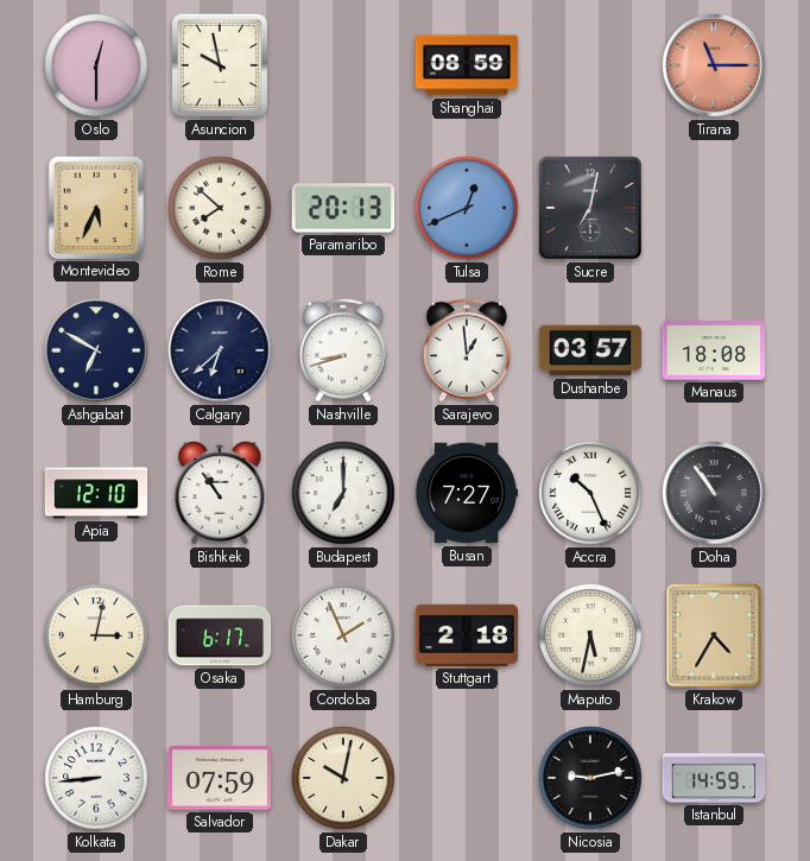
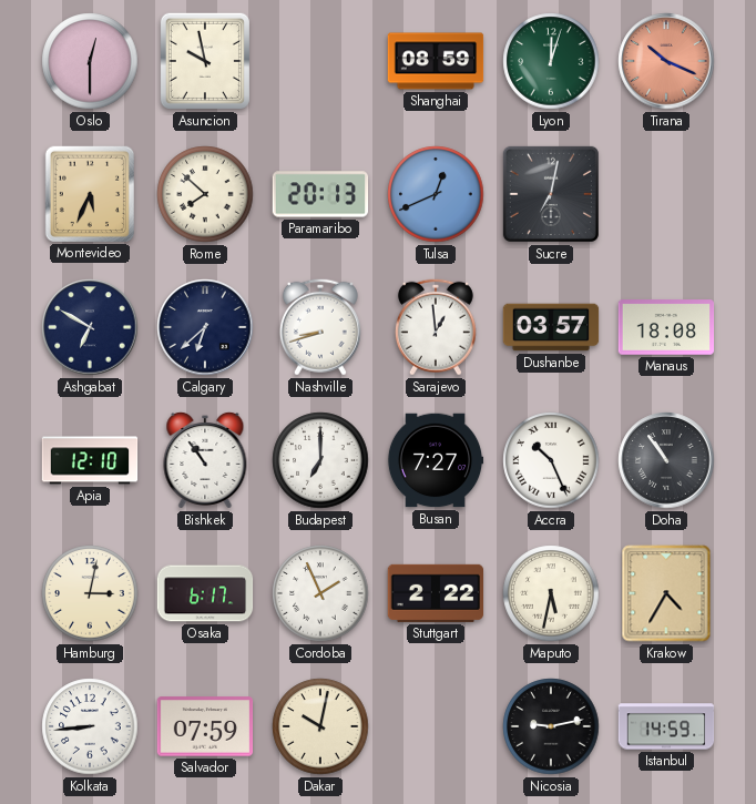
Lyon: none -> 12:03
Tirana: 11:15 -> 10:19
Stuttgart: 2:18 -> 2:22
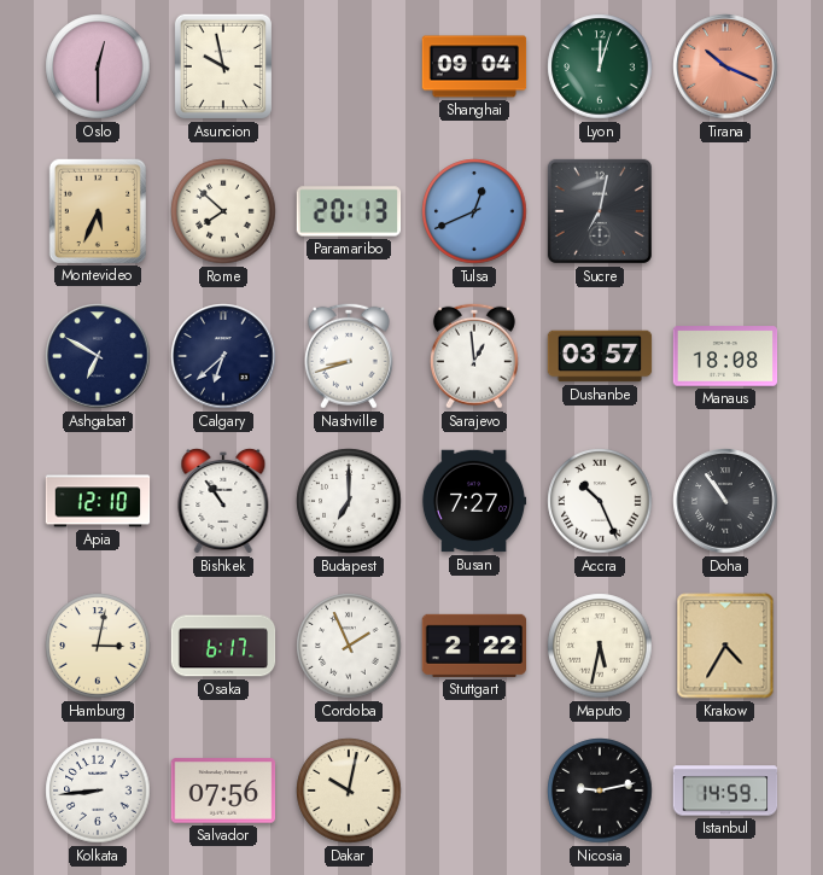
Shanghai: 08:59 -> 09:04
Salvador: 07:59 -> 07:56
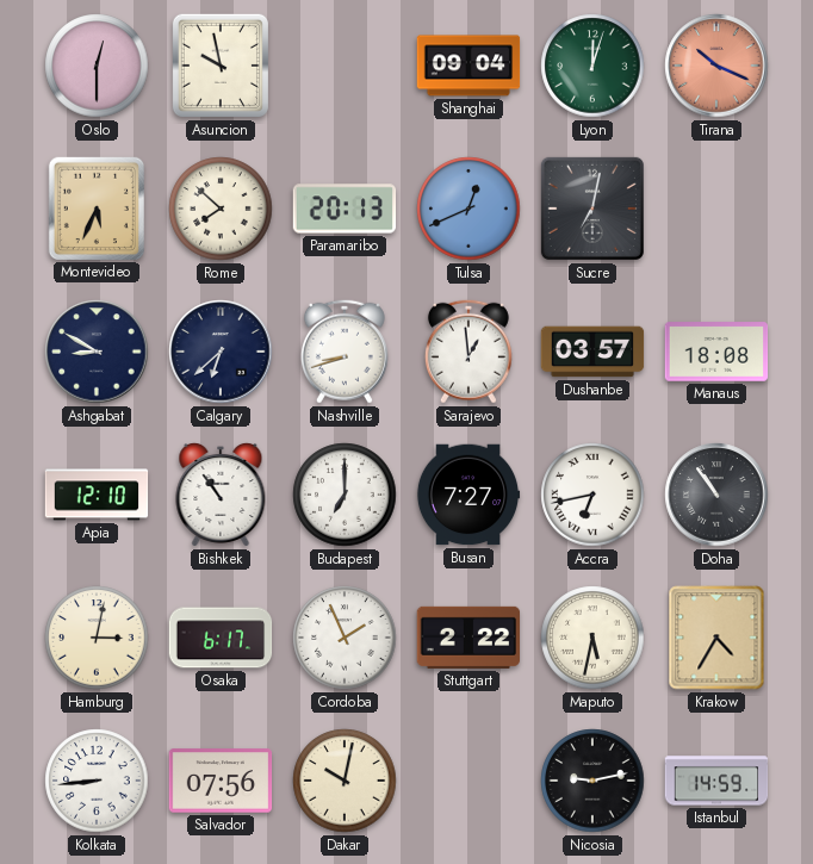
Ashgabat: 6:50 -> 8:50
Accra: 10:26 -> 6:43
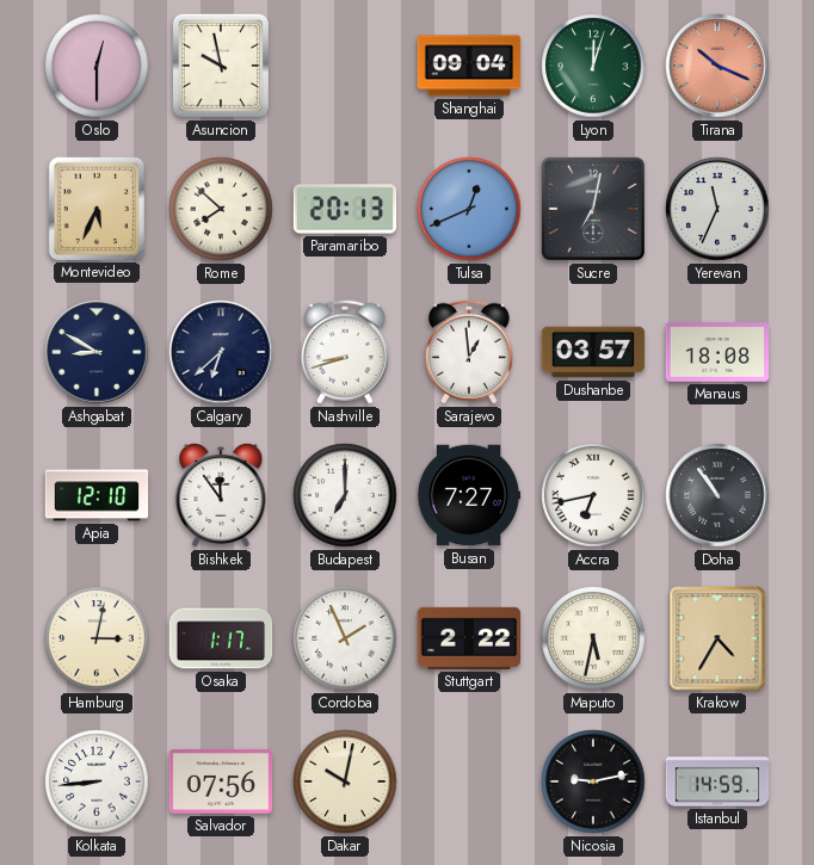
Yerevan: none -> 11:34
Bishkek: 10:54 -> 11:54
Osaka: 6:17 -> 1:17
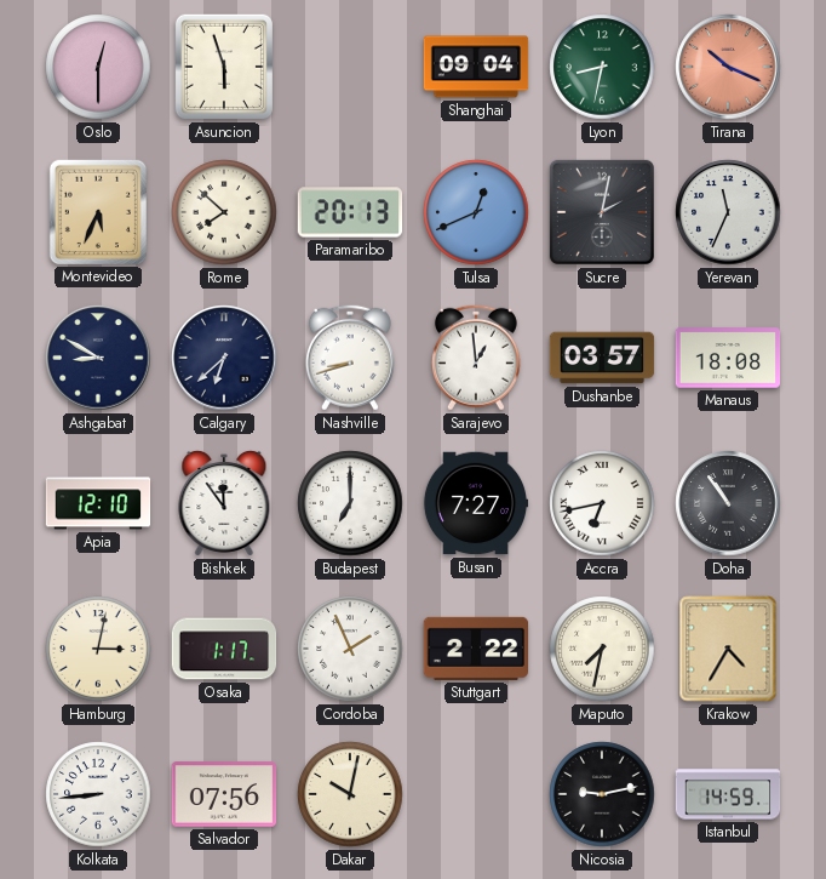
Asuncion: 9:58 -> 5:57
Lyon: 12:03 -> 8:32
Sucre: 7:02 -> 2:02
Maputo: 5:32 -> 7:32
